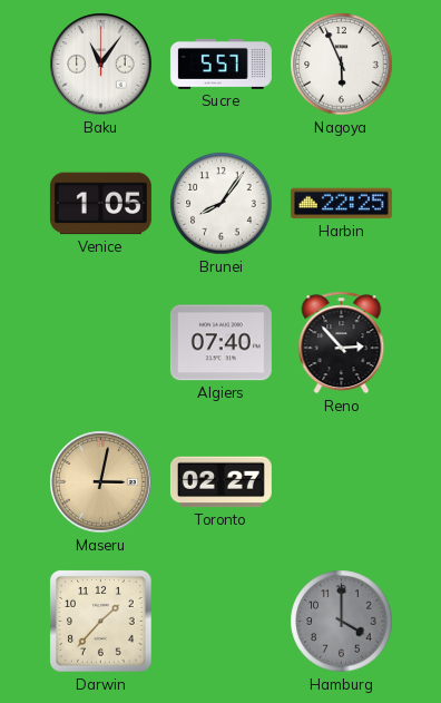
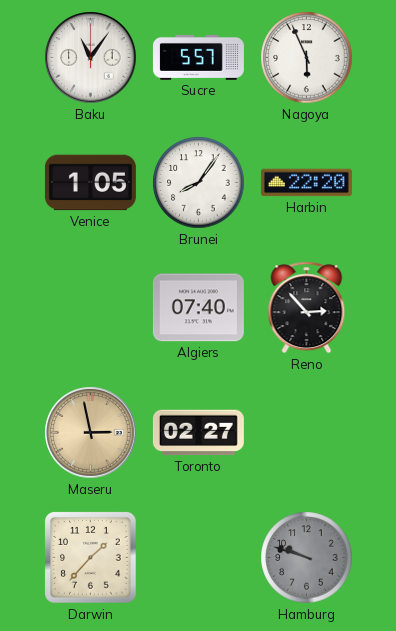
Harbin: 22:25 -> 22:20
Maseru: 3:02 -> 2:58
Hamburg: 4:00 -> 9:48
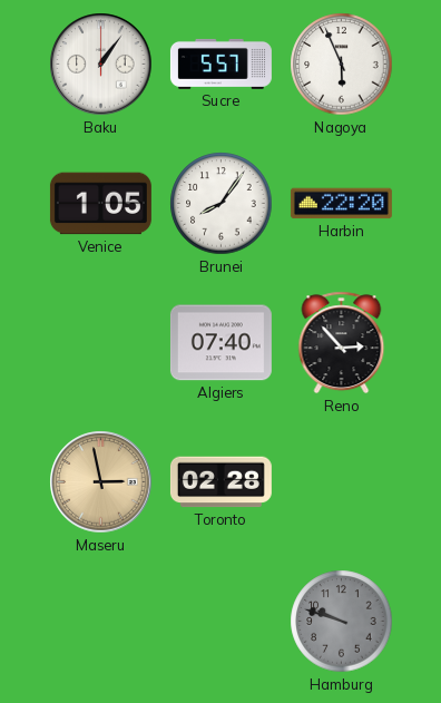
Baku: 11:06 -> 1:06
Toronto: 02:27 -> 02:28
Darwin: 1:37 -> none
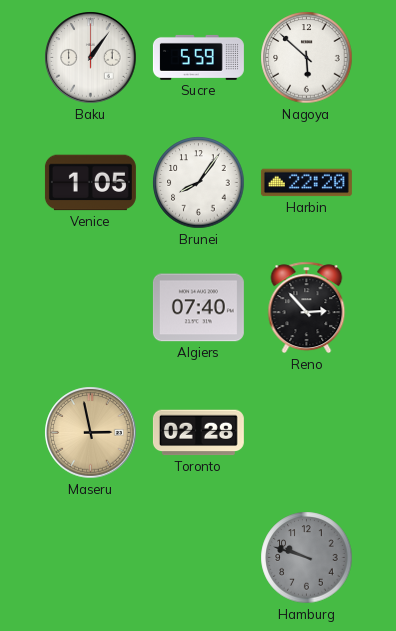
Sucre: 5:57 -> 5:59
Nagoya: 5:56 -> 5:52
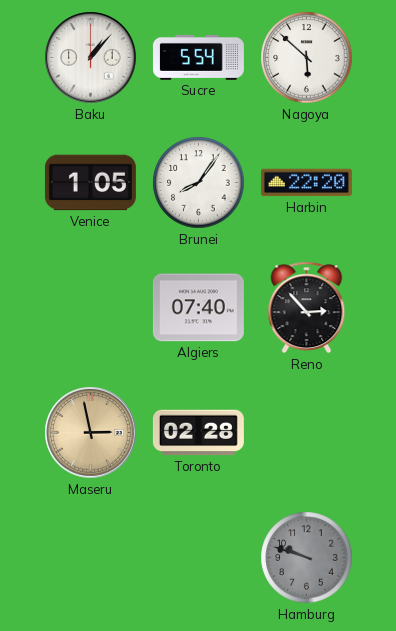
Baku: 1:06 -> 1:07
Sucre: 5:59 -> 5:54
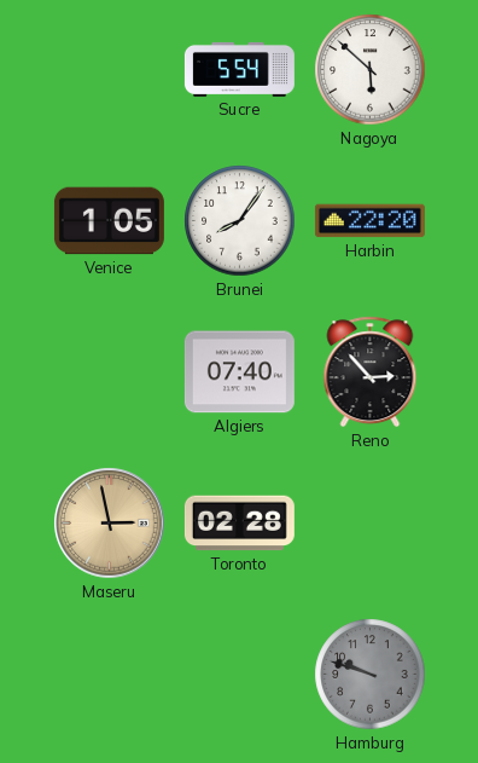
Baku: 1:07 -> none
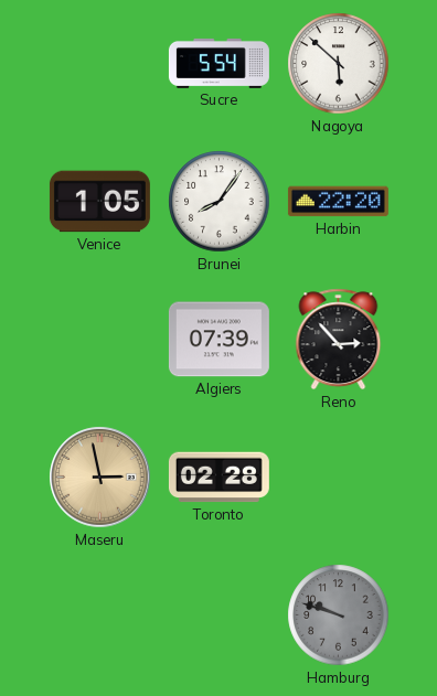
Algiers: 07:40 -> 07:39
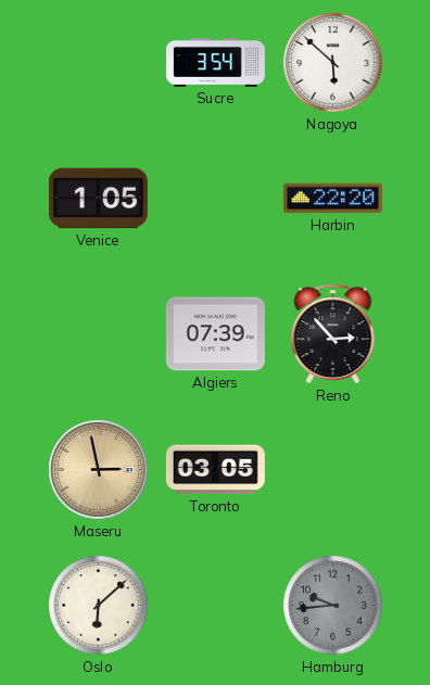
Sucre: 5:54 -> 3:54
Brunei: 8:06 -> none
Toronto: 02:28 -> 03:05
Oslo: none -> 6:08
Hamburg: 9:48 -> 9:44
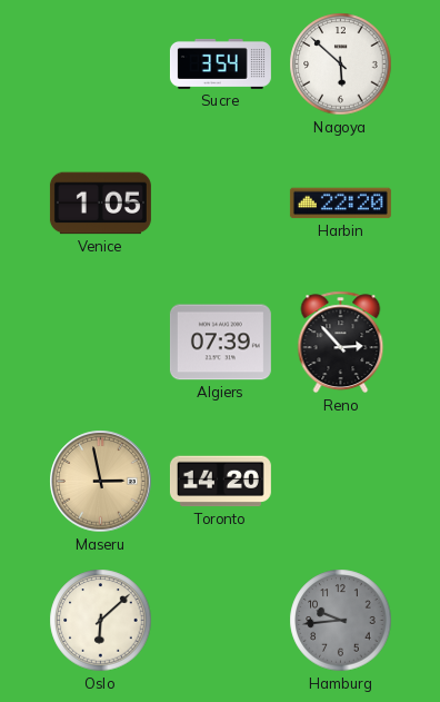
Toronto: 03:05 -> 14:20
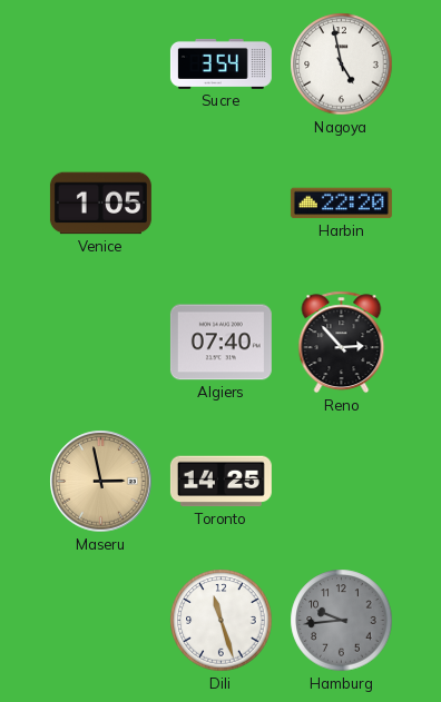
Nagoya: 5:52 -> 4:58
Algiers: 07:39 -> 07:40
Toronto: 14:20 -> 14:25
Oslo: 6:08 -> none
Dili: none -> 11:27
